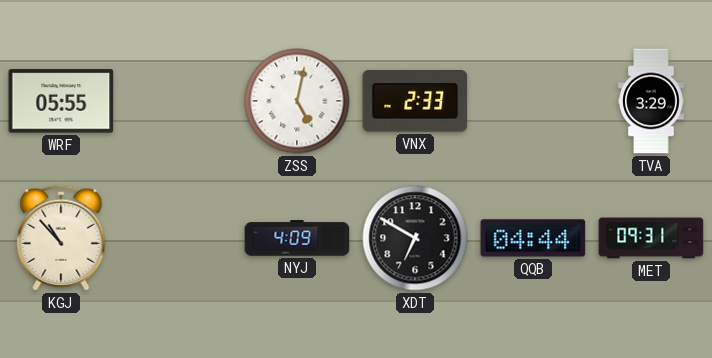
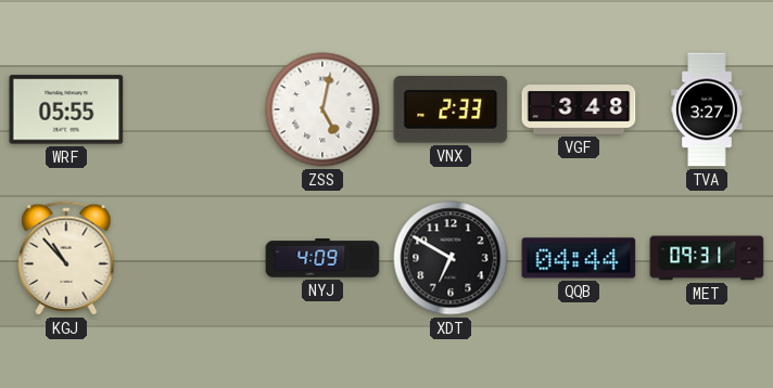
VGF: none -> 3:48
TVA: 3:29 -> 3:27
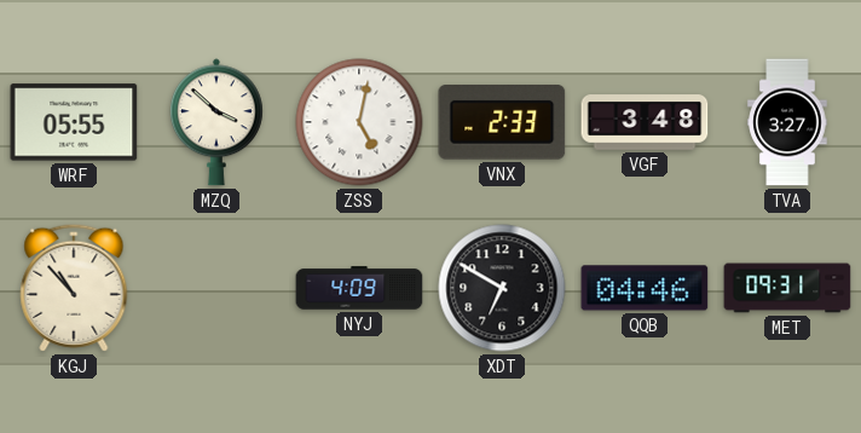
MZQ: none -> 3:52
QQB: 04:44 -> 04:46
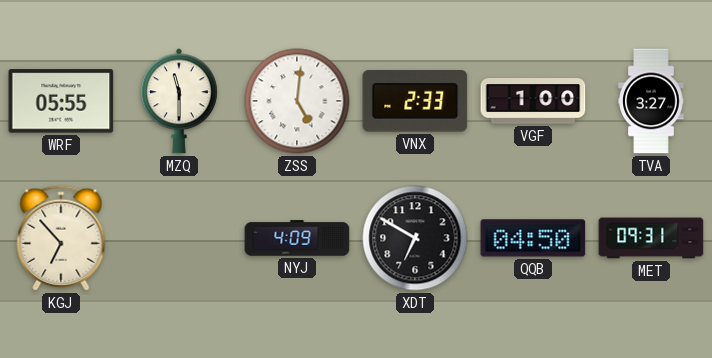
MZQ: 3:52 -> 11:30
ZSS: 5:02 -> 5:01
VGF: 3:48 -> 1:00
KGJ: 10:53 -> 6:53
QQB: 04:46 -> 04:50
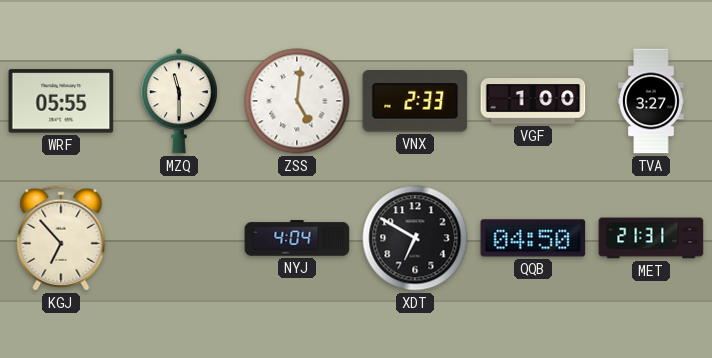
NYJ: 4:09 -> 4:04
MET: 09:31 -> 21:31
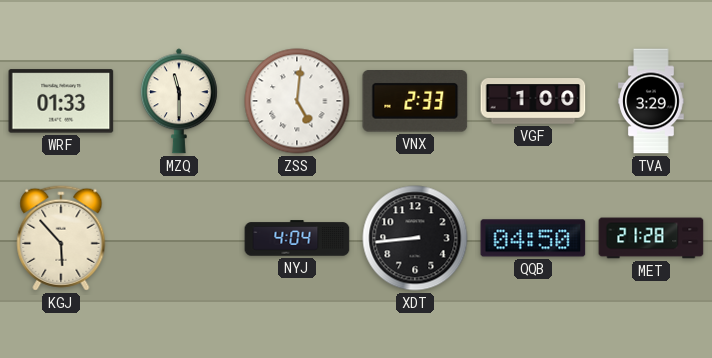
WRF: 05:55 -> 01:33
TVA: 3:27 -> 3:29
KGJ: 6:53 -> 5:53
XDT: 6:50 -> 8:44
MET: 21:31 -> 21:28
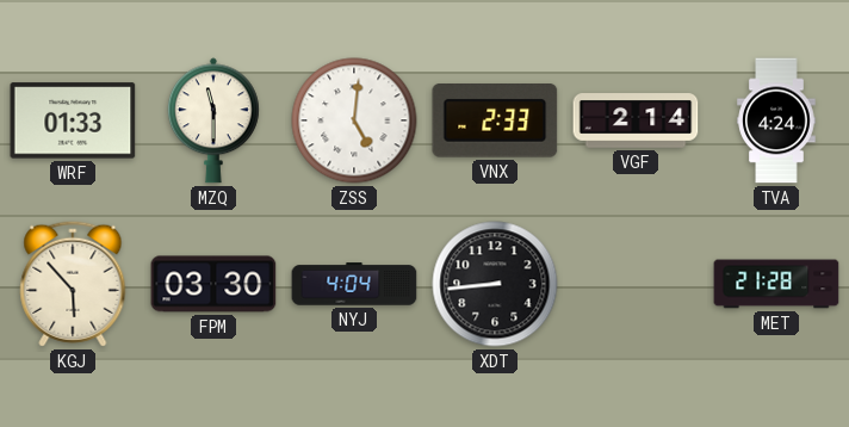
VGF: 1:00 -> 2:14
TVA: 3:29 -> 4:24
FPM: none -> 03:30
QQB: 04:50 -> none
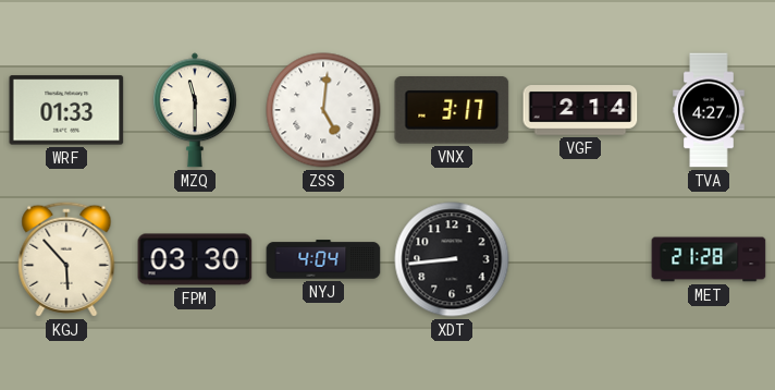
VNX: 2:33 -> 3:17
TVA: 4:24 -> 4:27
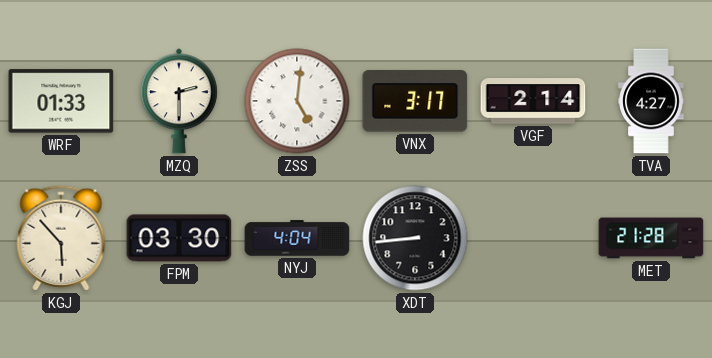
MZQ: 11:30 -> 2:30
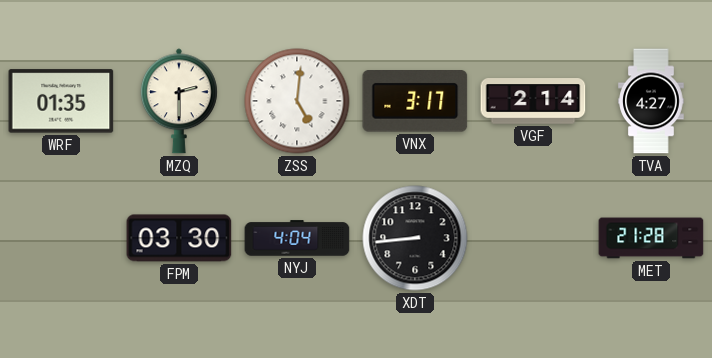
WRF: 01:33 -> 01:35
KGJ: 5:53 -> none
